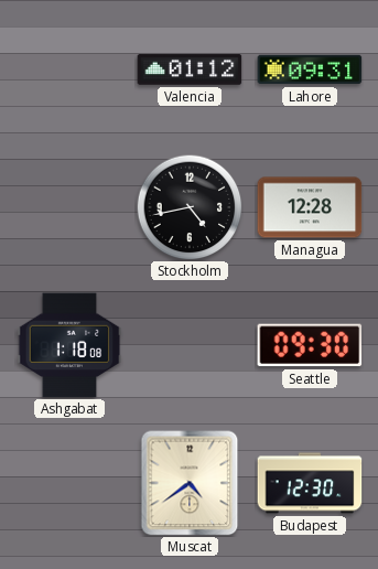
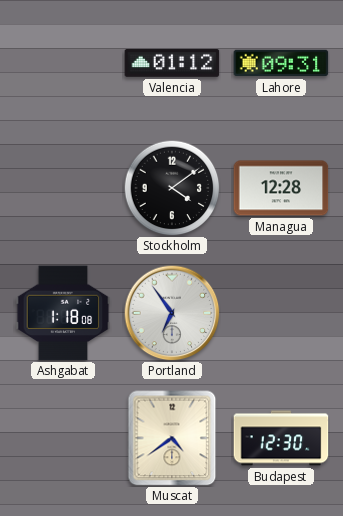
Stockholm: 4:43 -> 4:09
Portland: none -> 6:54
Seattle: 09:30 -> none
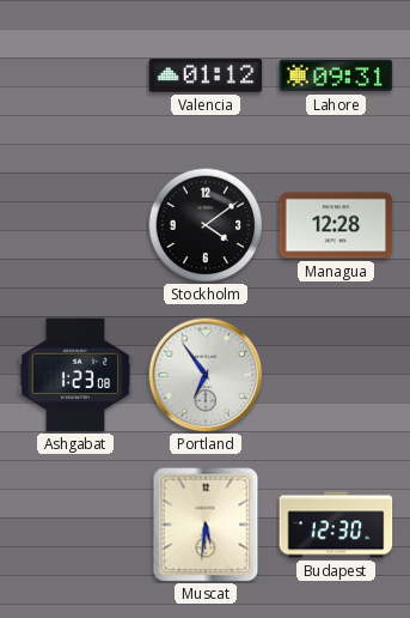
Ashgabat: 1:18 -> 1:23
Muscat: 4:39 -> 5:31
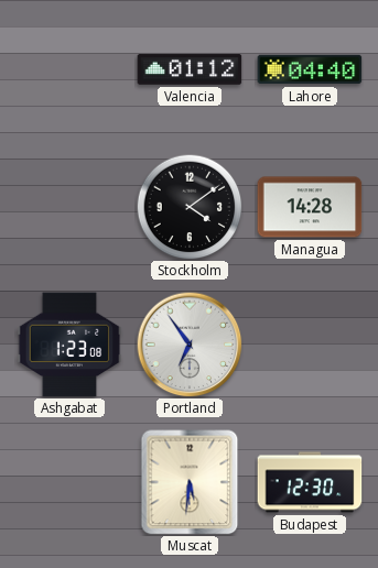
Lahore: 09:31 -> 04:40
Managua: 12:28 -> 14:28
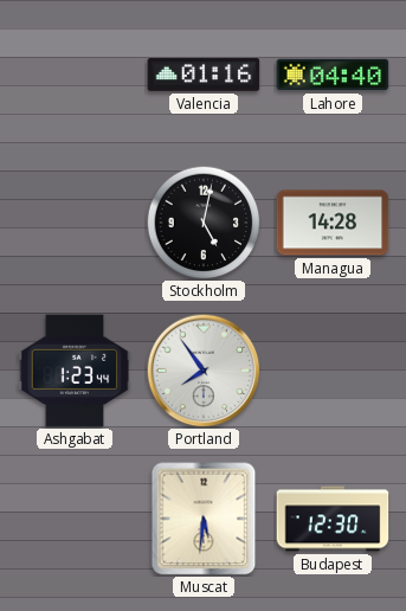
Valencia: 01:12 -> 01:16
Stockholm: 4:09 -> 5:02
Ashgabat: 1:23:08 -> 1:23:44
Portland: 6:54 -> 7:54
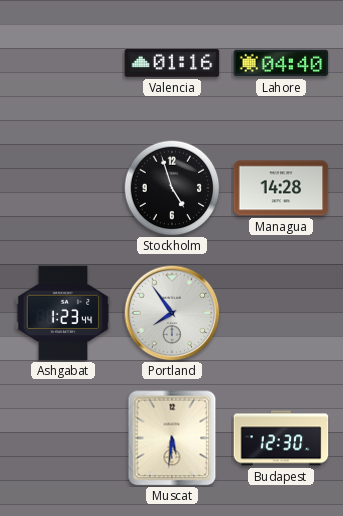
Stockholm: 5:02 -> 4:57
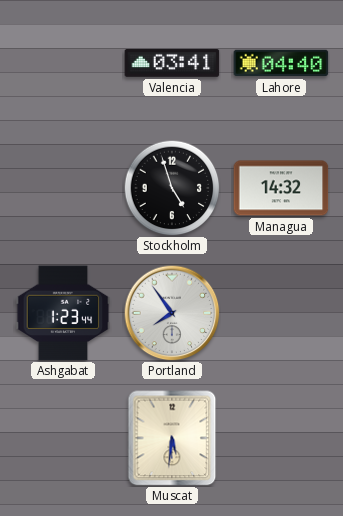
Valencia: 01:16 -> 03:41
Managua: 14:28 -> 14:32
Budapest: 12:30 -> none
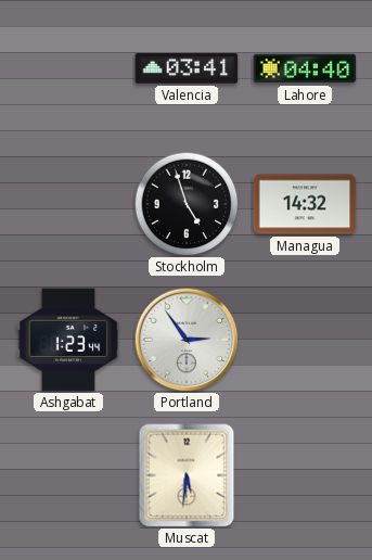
Portland: 7:54 -> 2:54
